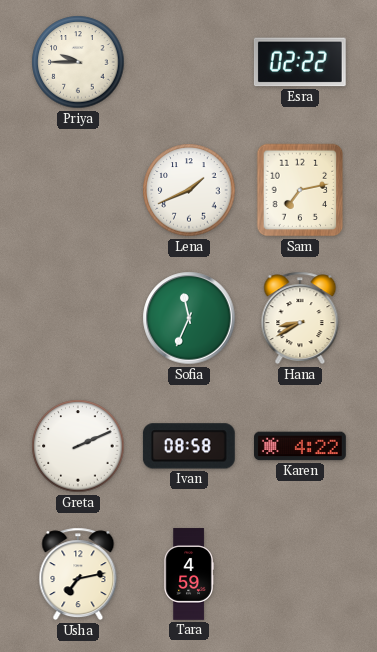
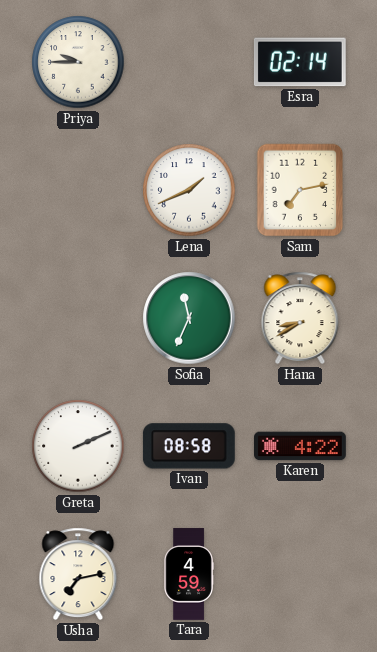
Esra: 02:22 -> 02:14
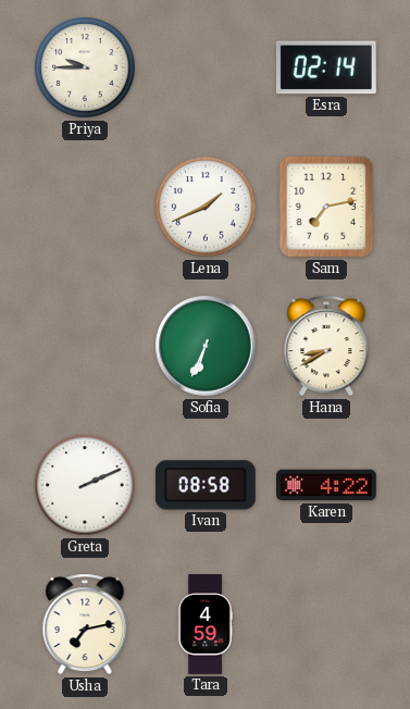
Sofia: 11:34 -> 6:34
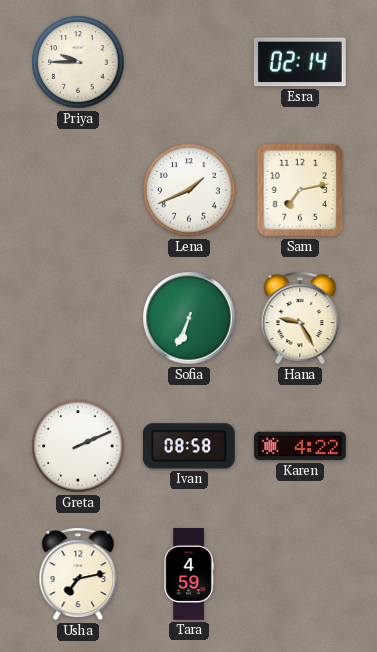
Hana: 8:40 -> 9:25
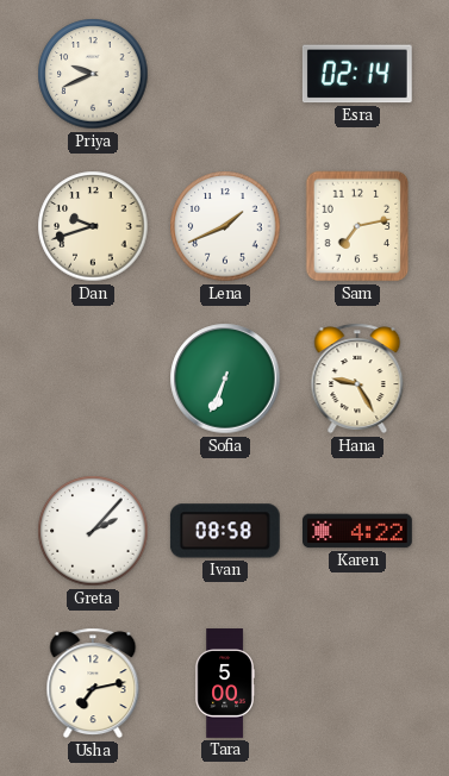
Priya: 9:45 -> 9:41
Dan: none -> 9:42
Greta: 2:11 -> 2:07
Tara: 4:59 -> 5:00
